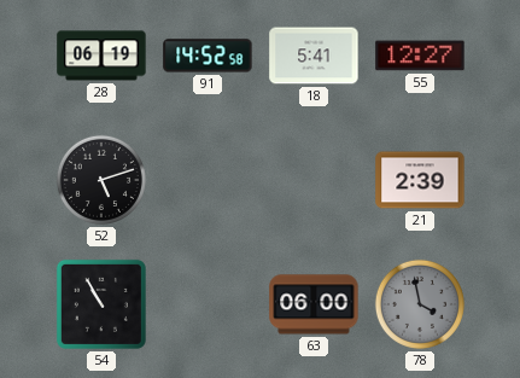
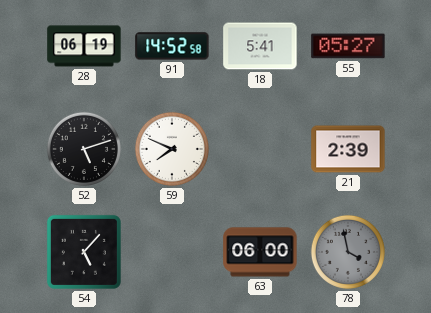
55: 12:27 -> 05:27
59: none -> 7:49
54: 10:55 -> 5:07
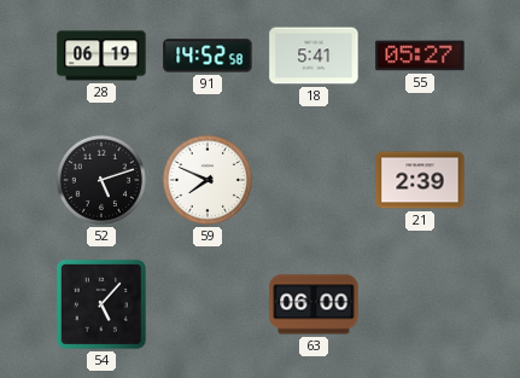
78: 3:58 -> none
